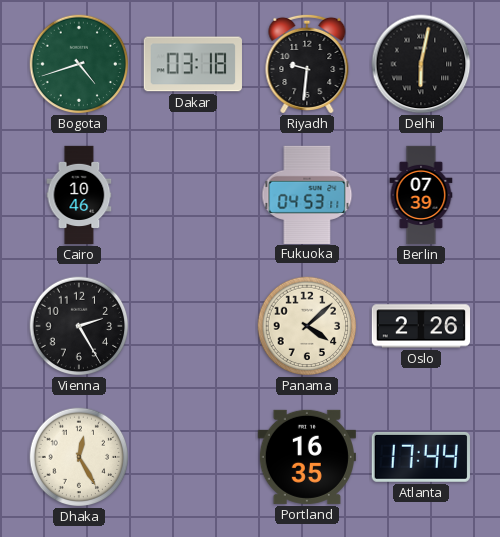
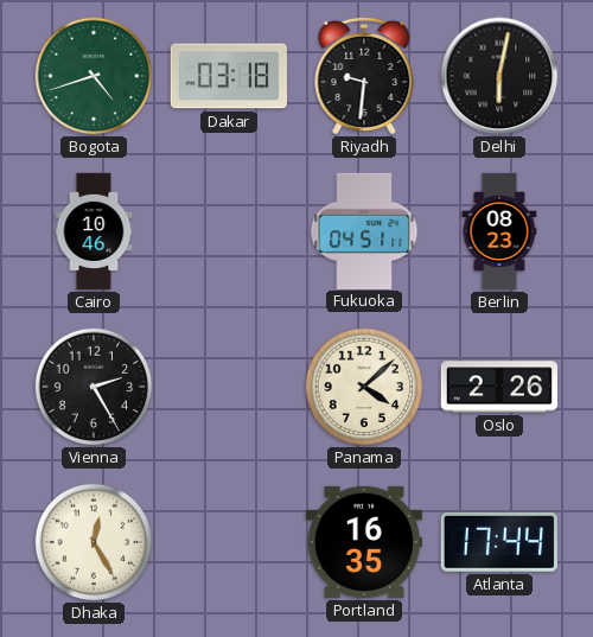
Fukuoka: 04:53 -> 04:51
Berlin: 07:39 -> 08:23
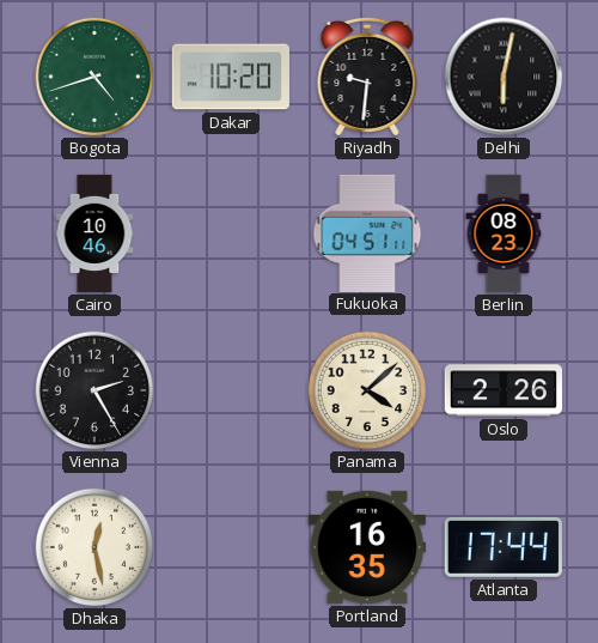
Dakar: 03:18 -> 10:20
Dhaka: 12:25 -> 12:28
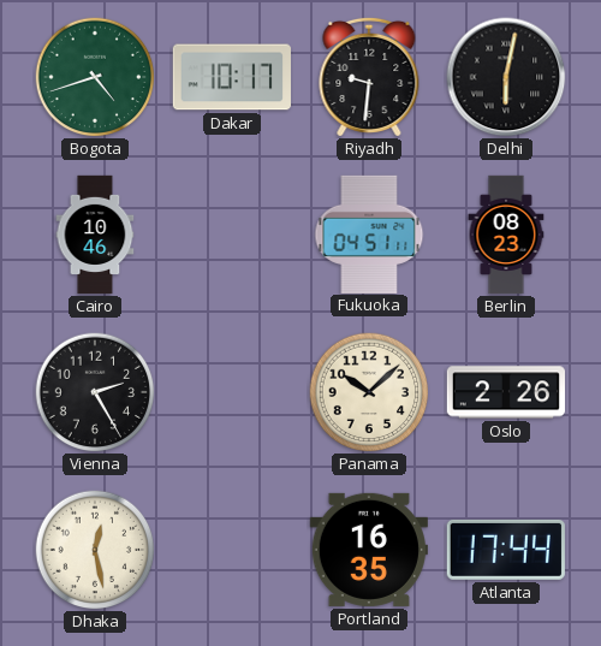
Dakar: 10:20 -> 10:17
Panama: 4:08 -> 10:08
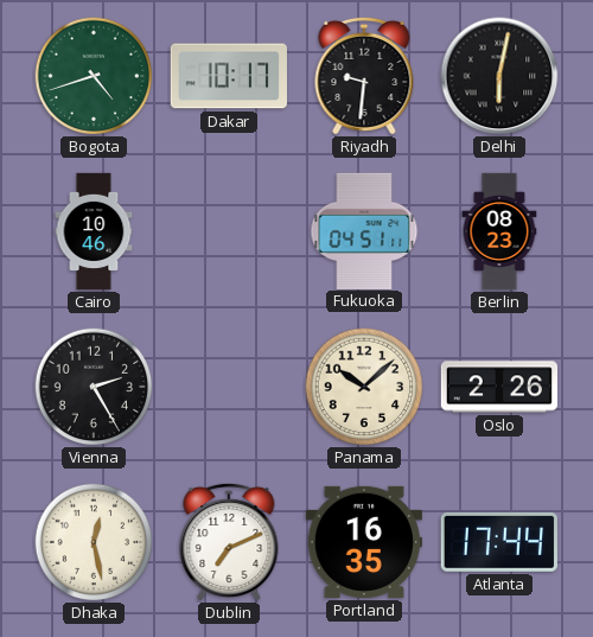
Dublin: none -> 7:11
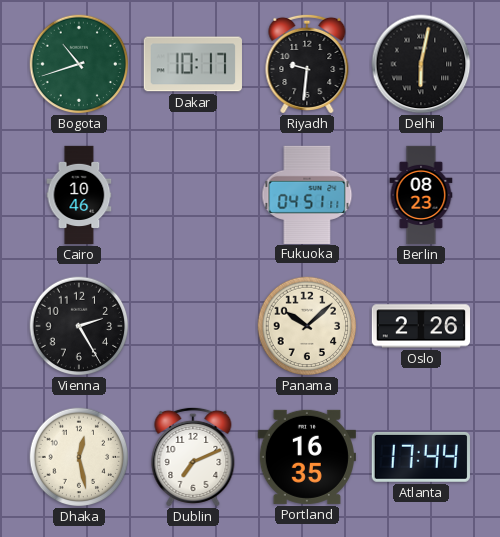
Bogota: 4:42 -> 10:42
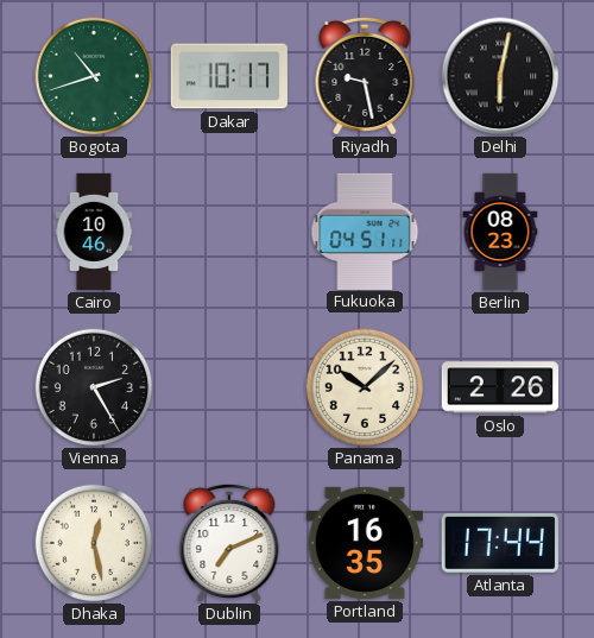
Riyadh: 9:31 -> 9:28
